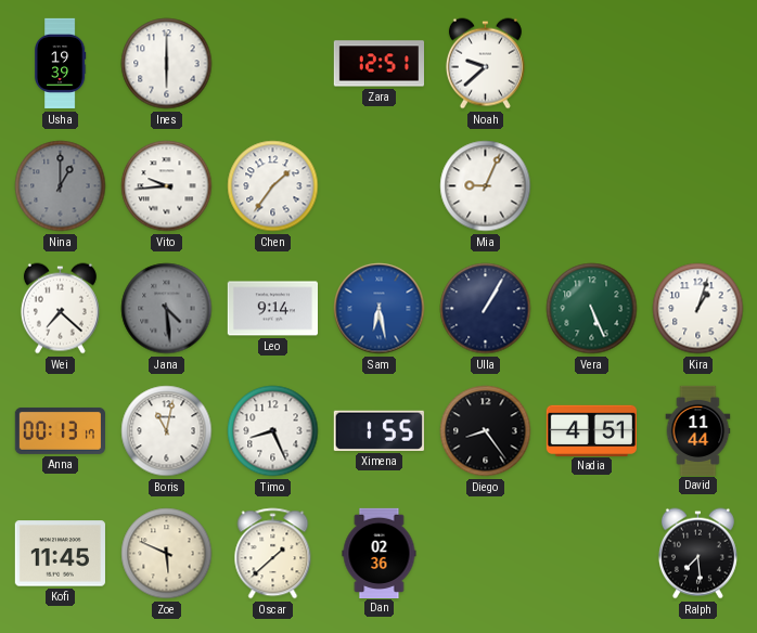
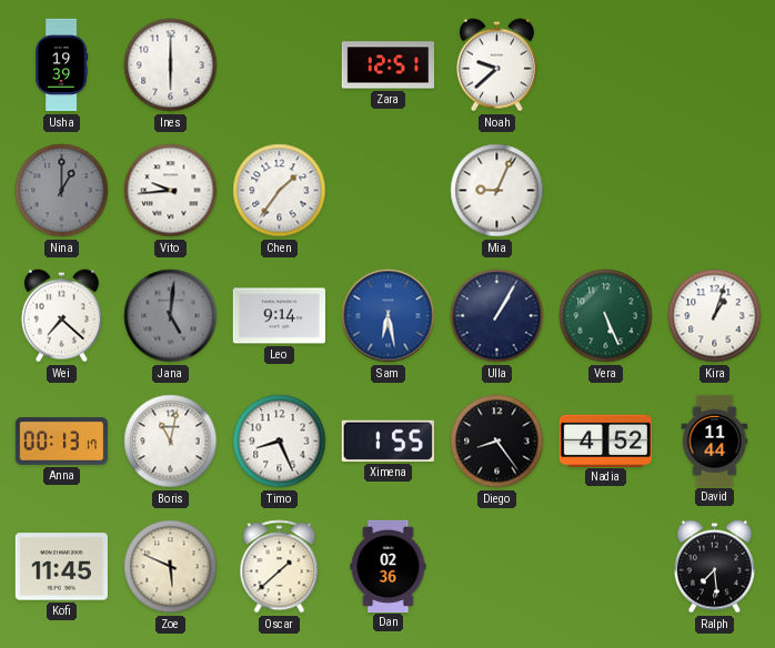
Jana: 4:29 -> 5:01
Nadia: 4:51 -> 4:52
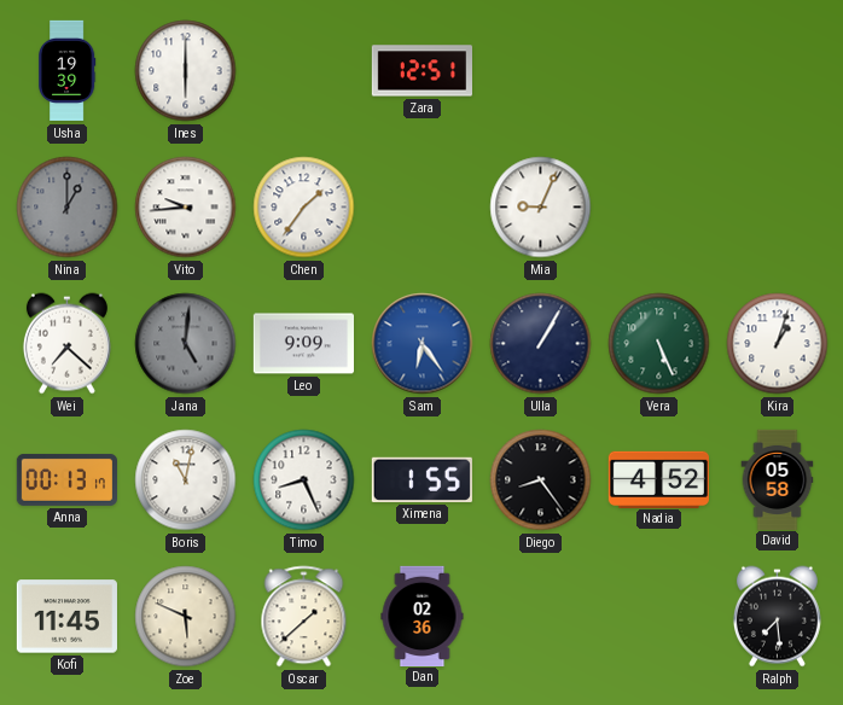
Noah: 9:38 -> none
Leo: 9:14 -> 9:09
Sam: 6:28 -> 6:24
David: 11:44 -> 05:58
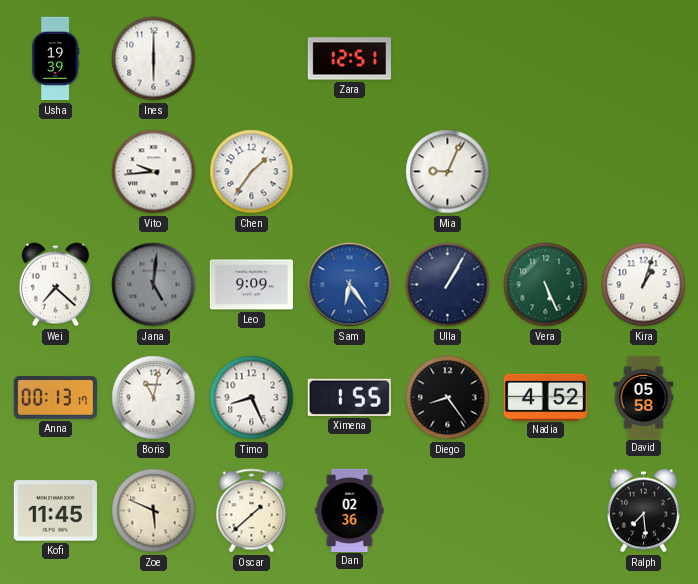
Nina: 1:00 -> none
